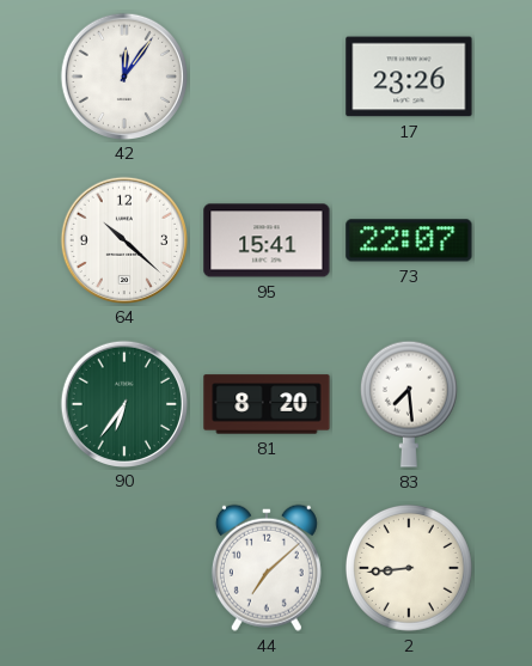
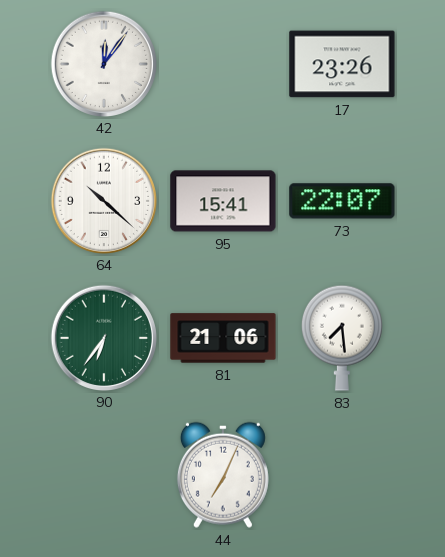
81: 8:20 -> 21:06
44: 7:08 -> 7:04
2: 8:44 -> none
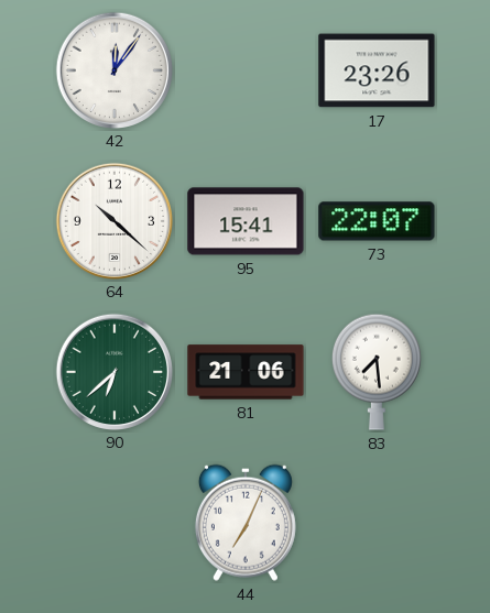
90: 6:36 -> 6:38
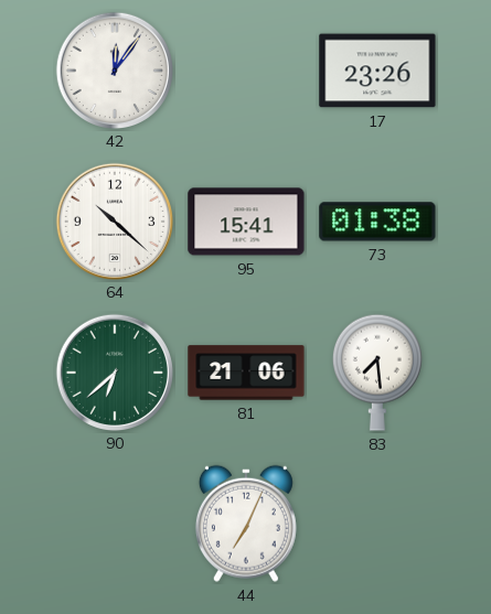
73: 22:07 -> 01:38
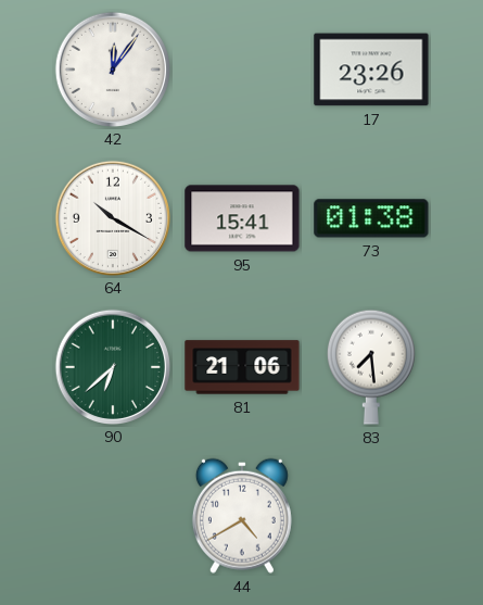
64: 10:22 -> 10:20
44: 7:04 -> 4:40
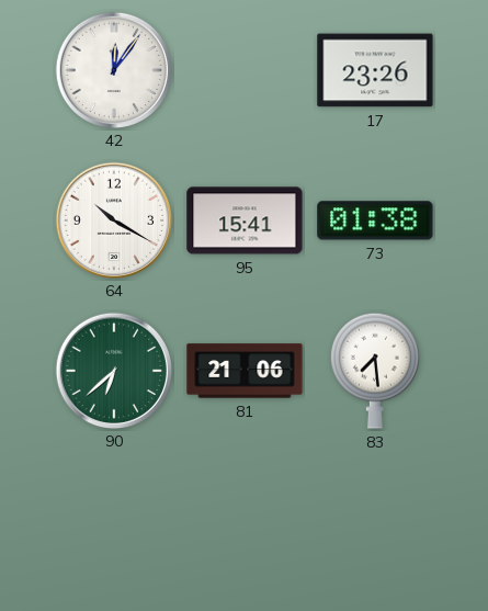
44: 4:40 -> none
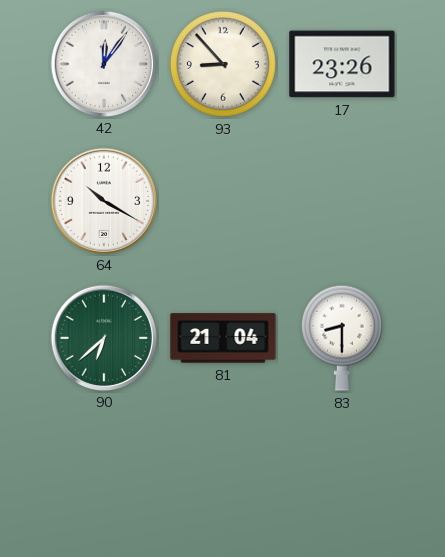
93: none -> 8:53
95: 15:41 -> none
73: 01:38 -> none
81: 21:06 -> 21:04
83: 7:29 -> 8:30
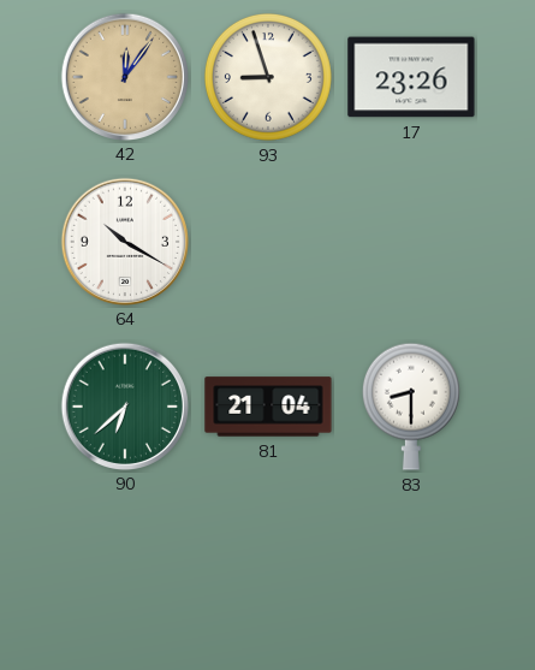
42 dial: white -> champagne
93: 8:53 -> 8:57
